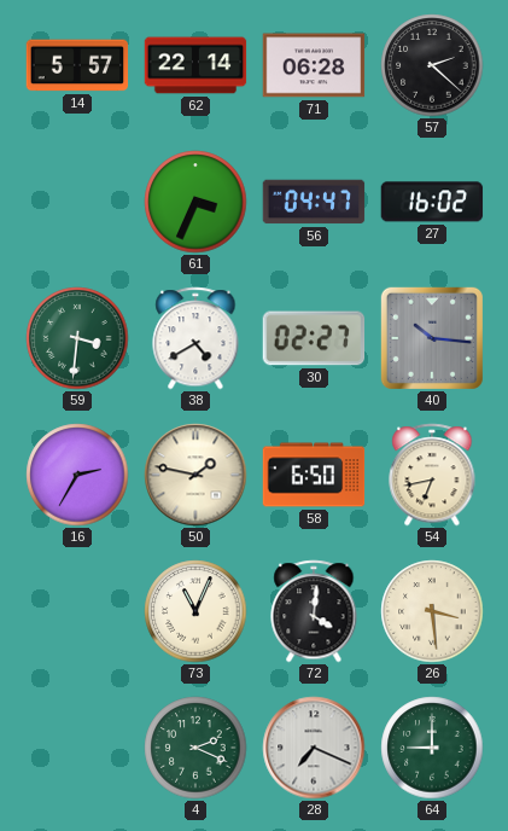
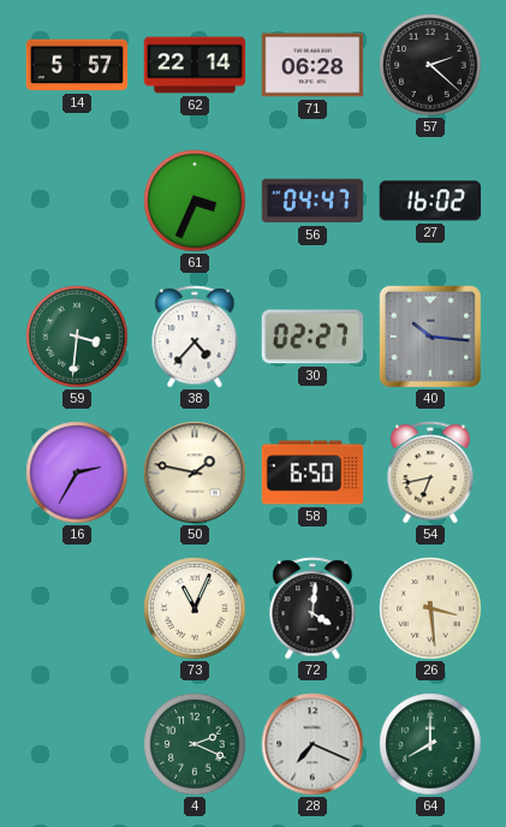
38: 4:40 -> 4:37
64: 9:00 -> 8:00
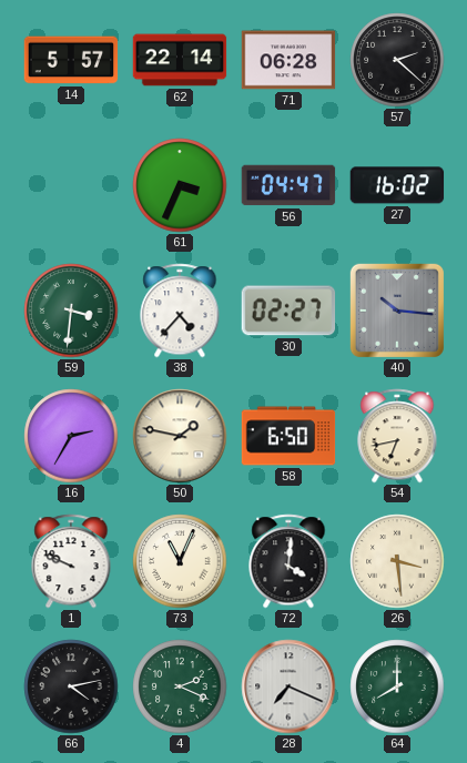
1: none -> 9:49
66: none -> 4:13
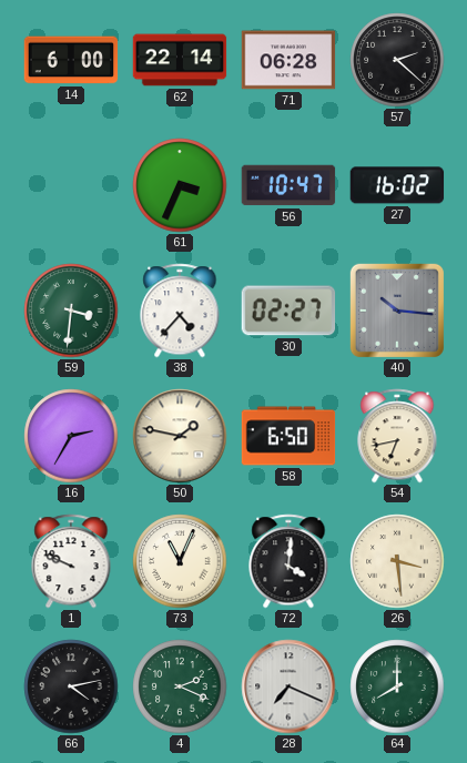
14: 5:57 -> 6:00
56: 04:47 -> 10:47
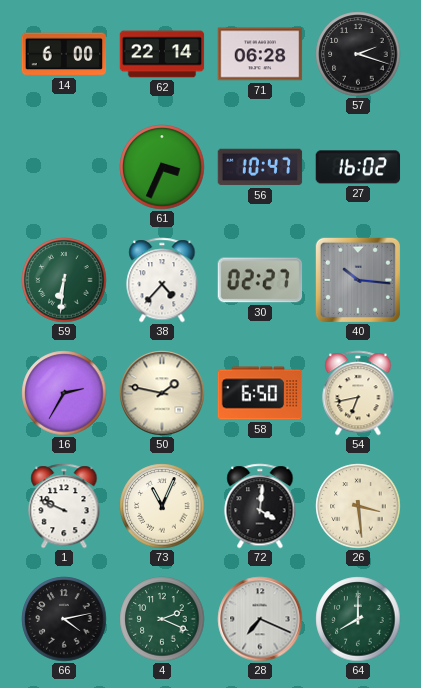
57: 2:22 -> 2:18
59: 3:31 -> 6:31
